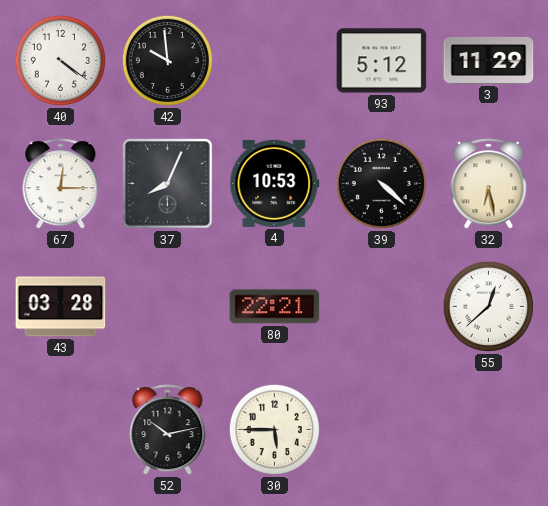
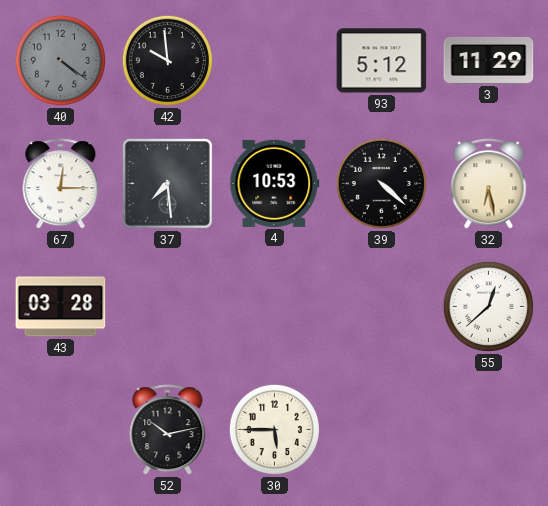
40 dial: white -> grey
37: 8:04 -> 7:29
80: 22:21 -> none
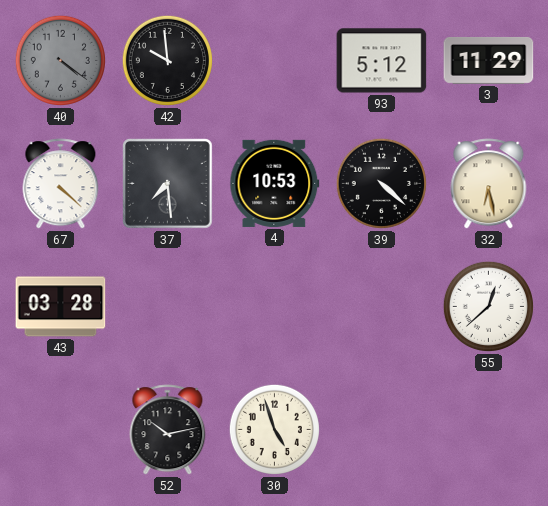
67: 12:15 -> 4:22
30: 5:45 -> 4:57
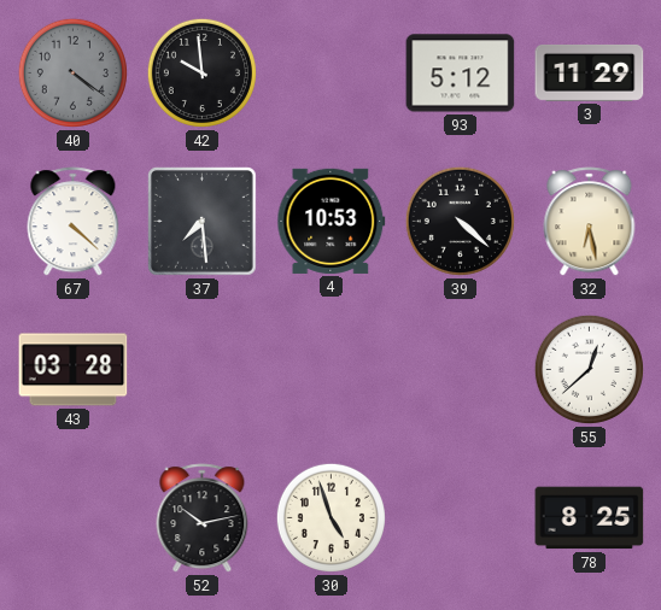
78: none -> 8:25
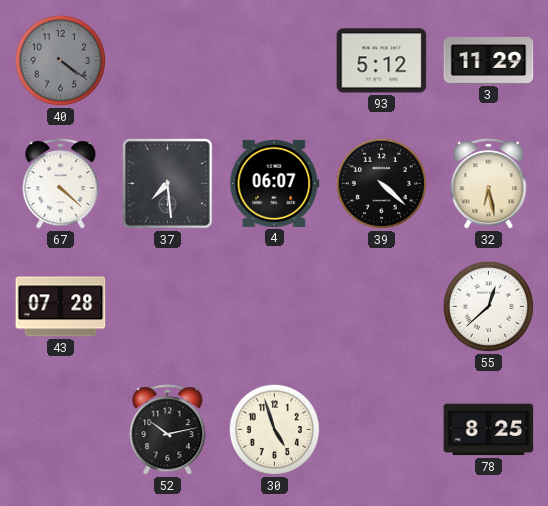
42: 9:59 -> none
4: 10:53 -> 06:07
43: 03:28 -> 07:28
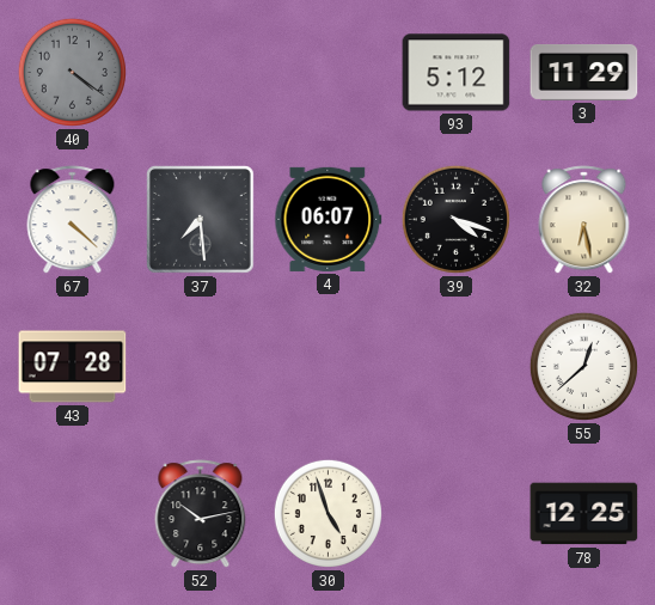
39: 4:22 -> 4:18
78: 8:25 -> 12:25
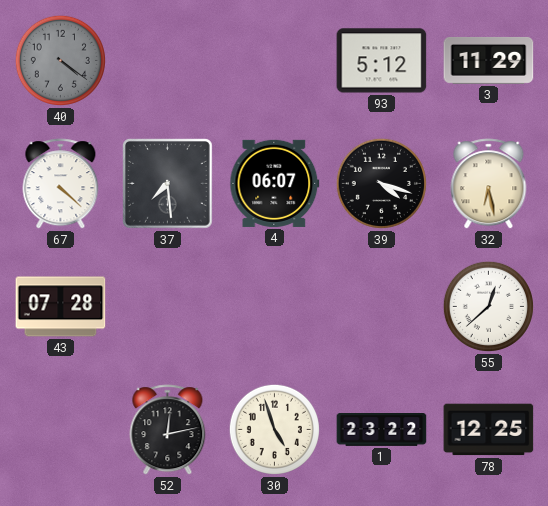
52: 10:13 -> 12:13
1: none -> 23:22
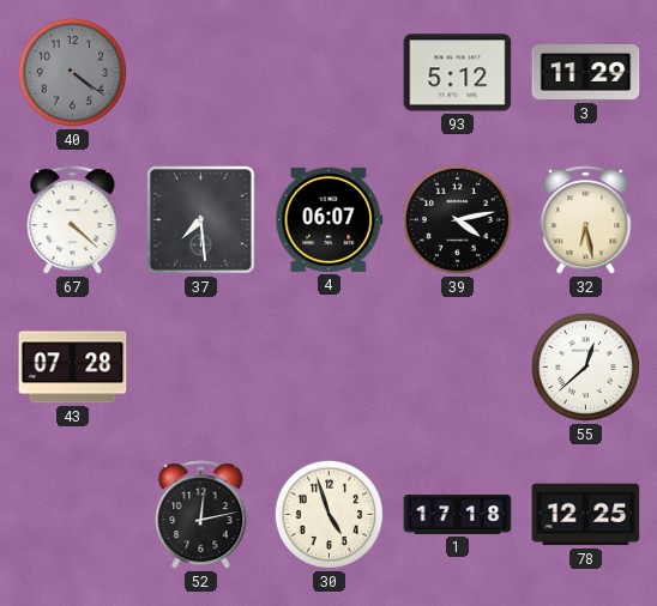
39: 4:18 -> 4:13
1: 23:22 -> 17:18
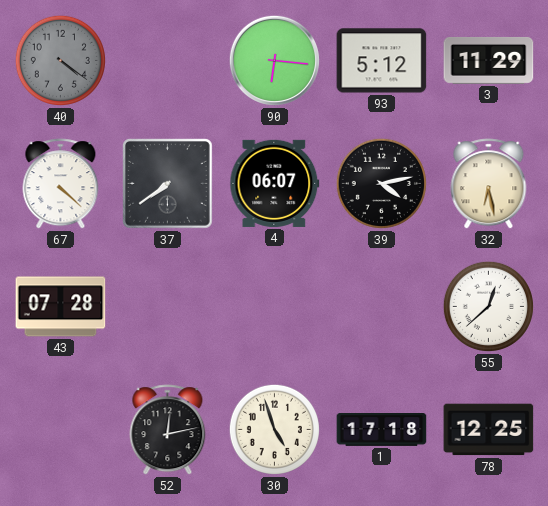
90: none -> 6:16
37: 7:29 -> 7:39
